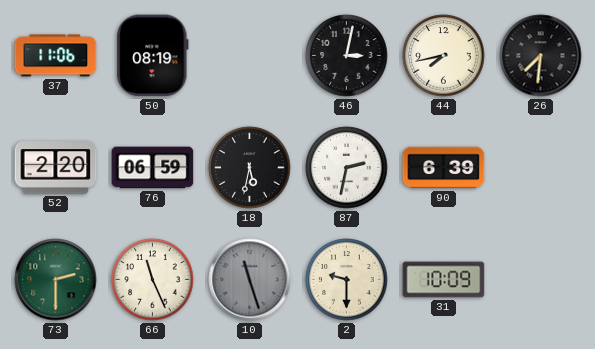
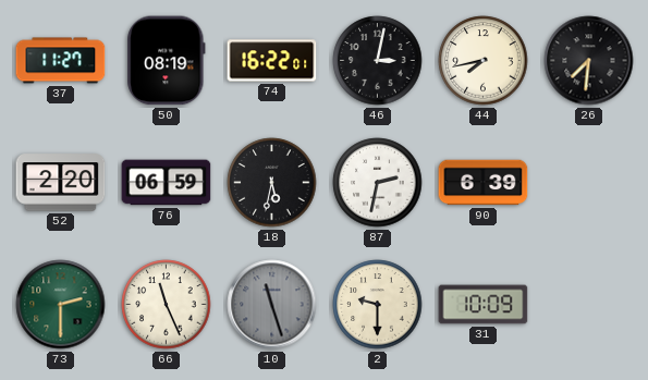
37: 11:06 -> 11:27
74: none -> 16:22
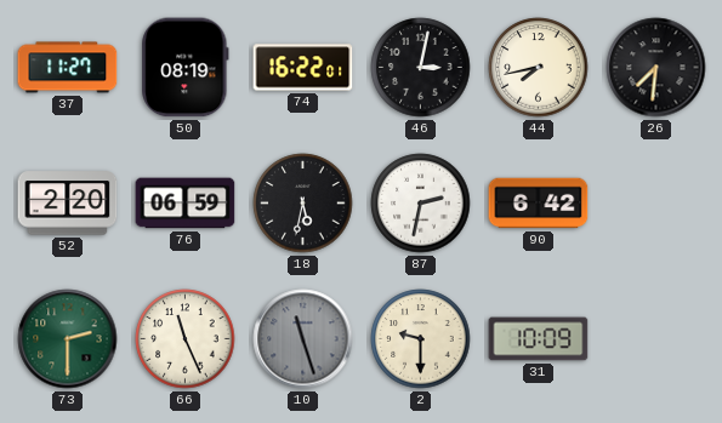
90: 6:39 -> 6:42
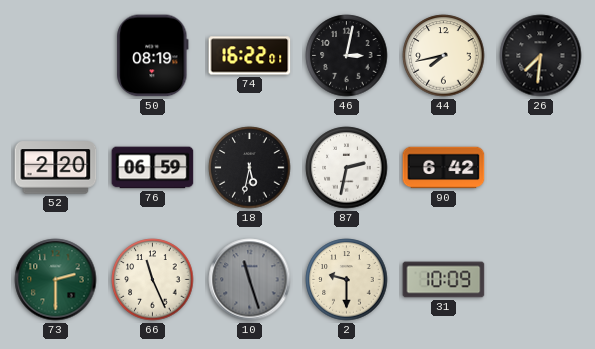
37: 11:27 -> none
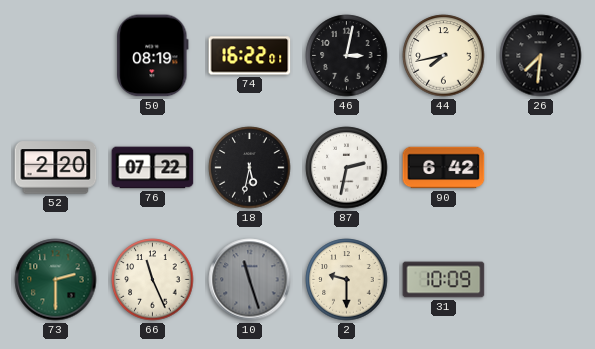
76: 06:59 -> 07:22
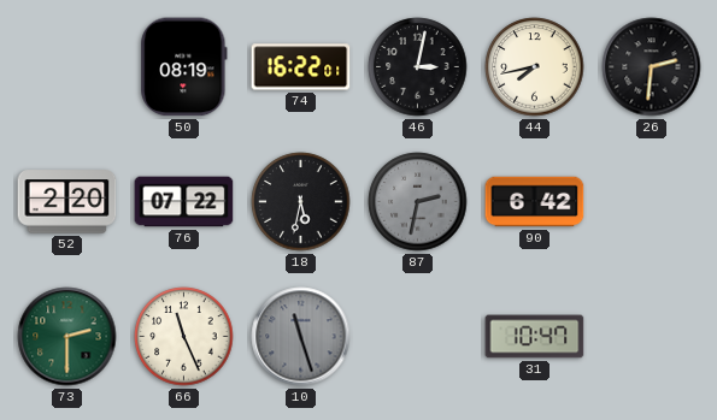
26: 7:31 -> 2:31
87 dial: white -> grey
2: 9:30 -> none
31: 10:09 -> 10:47
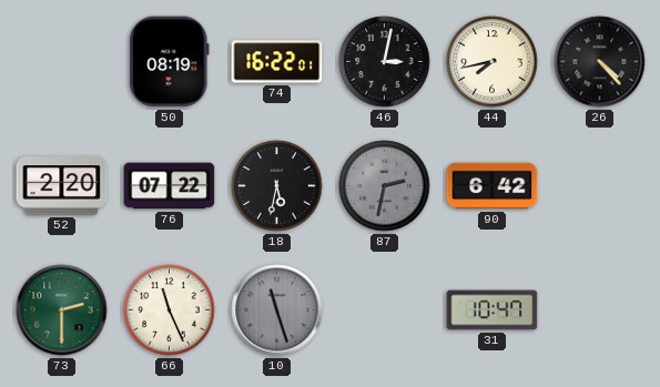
26: 2:31 -> 4:23
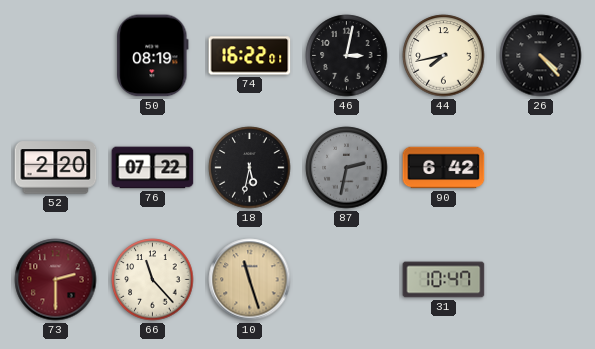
73 dial: green -> burgundy
66: 11:26 -> 11:23
10 dial: grey -> champagne
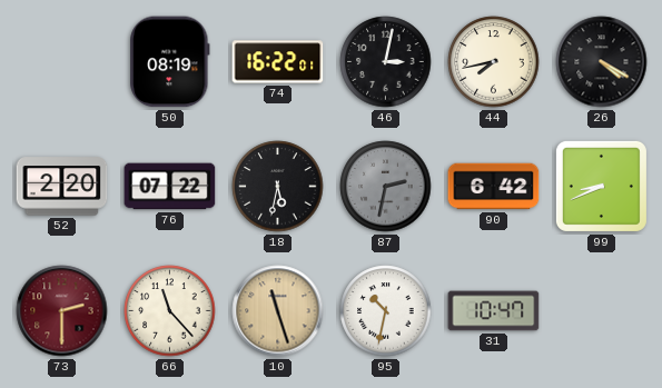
26: 4:23 -> 4:20
99: none -> 8:41
95: none -> 10:32
